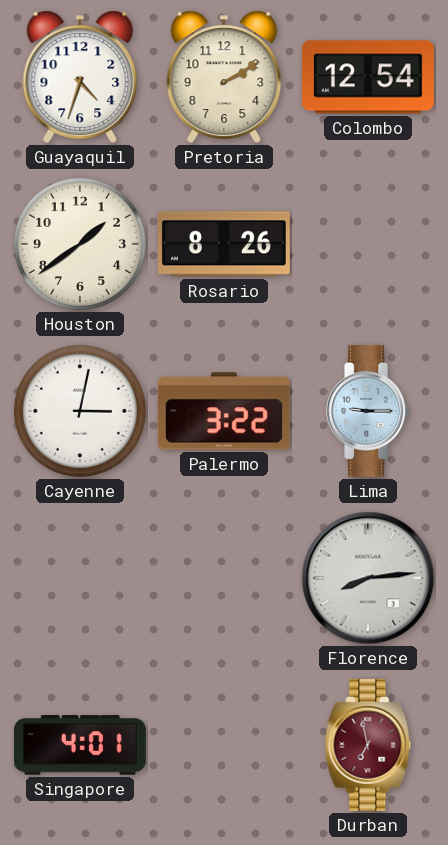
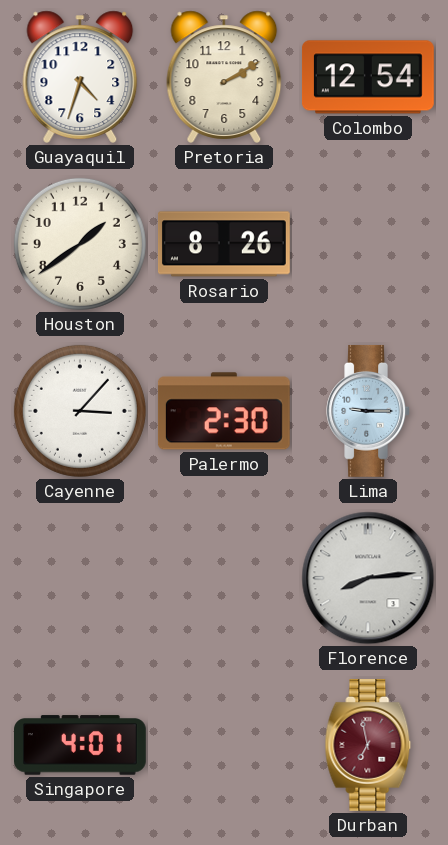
Cayenne: 3:02 -> 3:07
Palermo: 3:22 -> 2:30
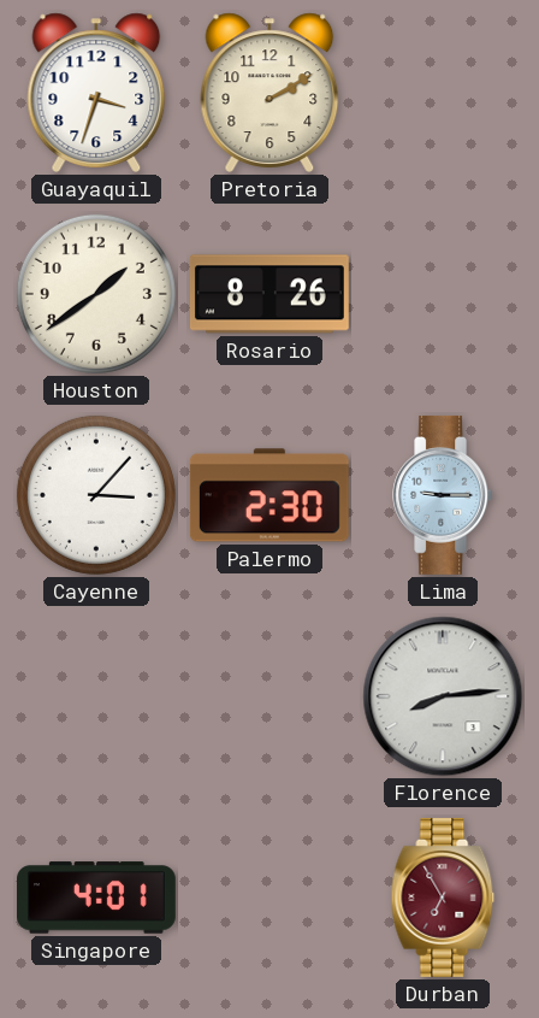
Guayaquil: 4:33 -> 3:33
Colombo: 12:54 -> none
Durban: 6:58 -> 6:55
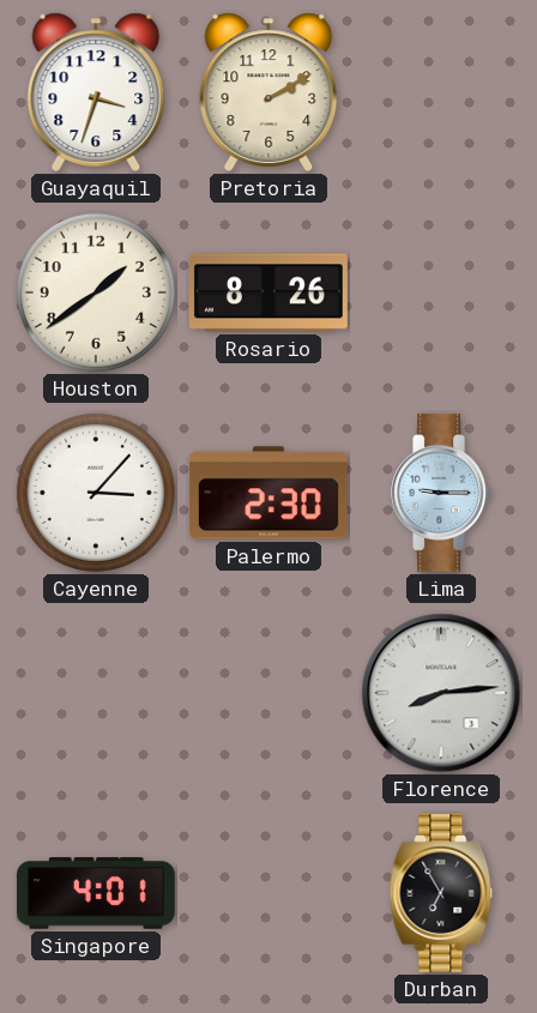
Durban dial: burgundy -> black
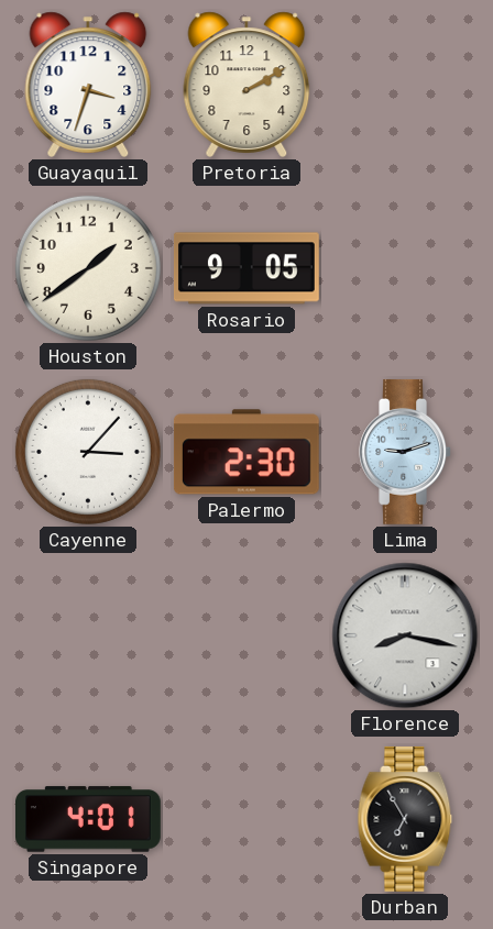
Rosario: 8:26 -> 9:05
Lima: 9:15 -> 9:12
Florence: 8:14 -> 8:17
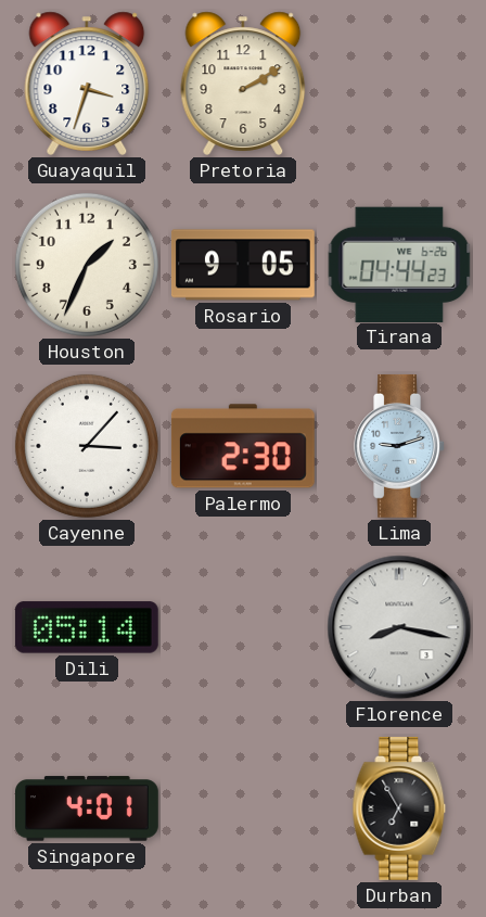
Houston: 1:39 -> 1:34
Tirana: none -> 04:44
Dili: none -> 05:14
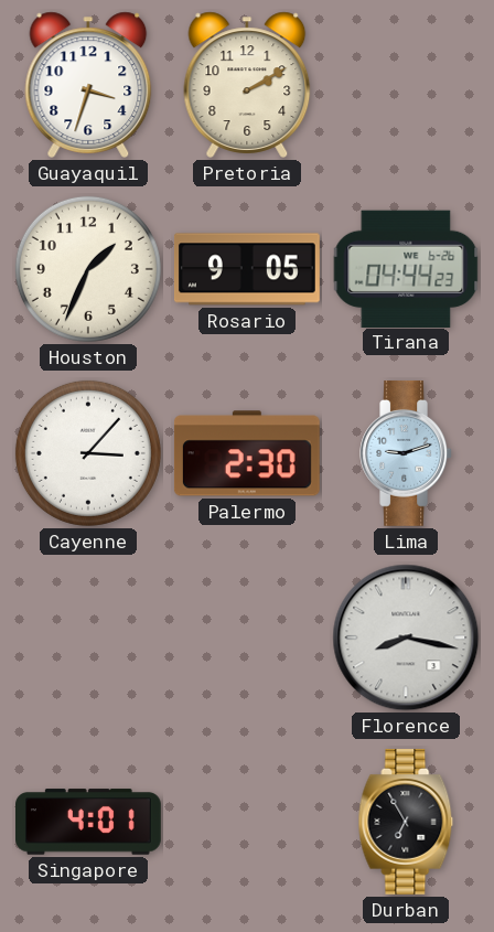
Dili: 05:14 -> none
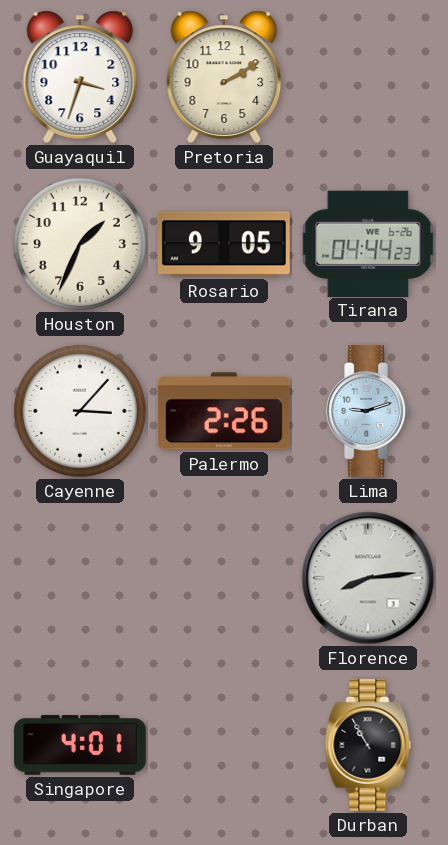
Palermo: 2:30 -> 2:26
Florence: 8:17 -> 8:14
Durban: 6:55 -> 10:55
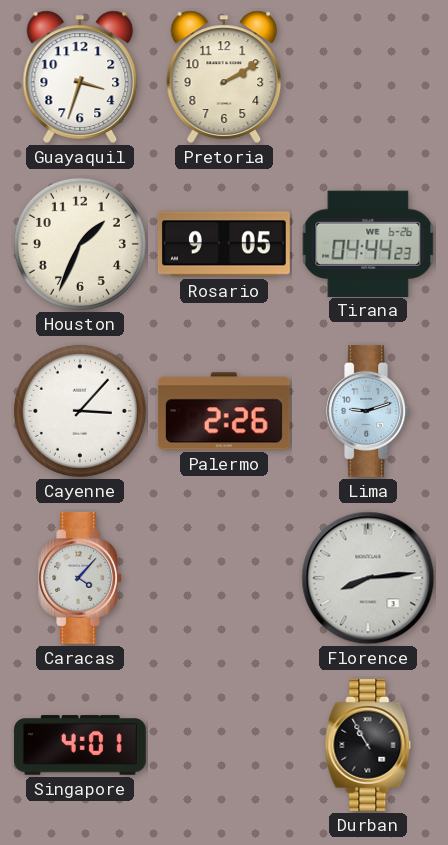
Caracas: none -> 4:07
